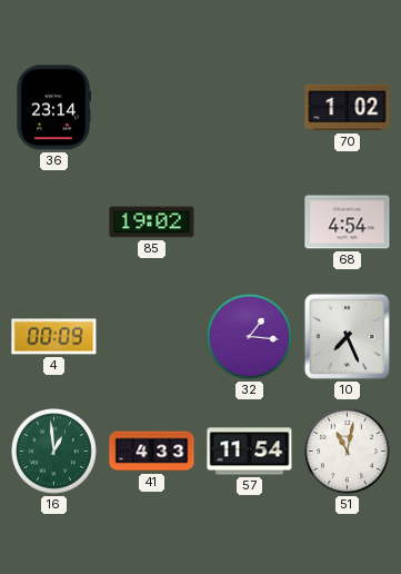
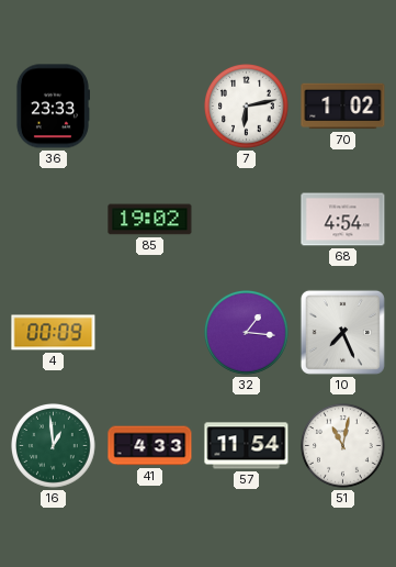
36: 23:14 -> 23:33
7: none -> 6:13
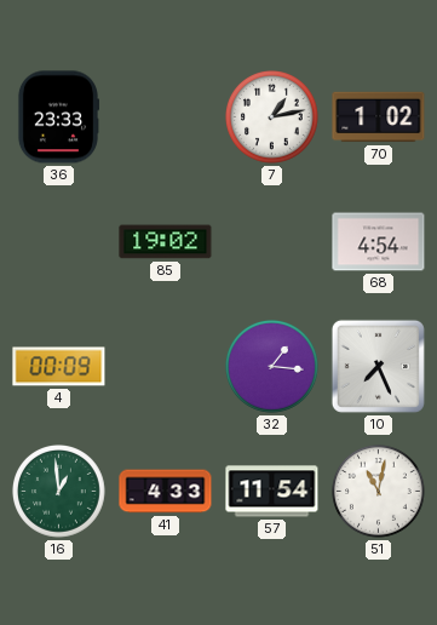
7: 6:13 -> 1:13
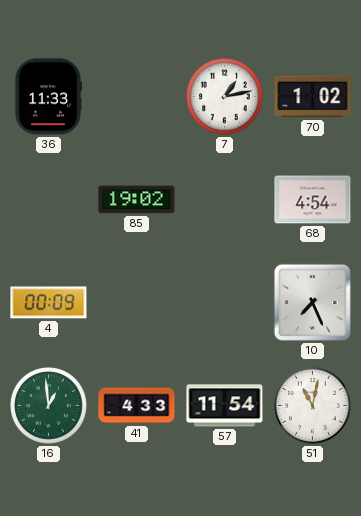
36: 23:33 -> 11:33
32: 1:16 -> none
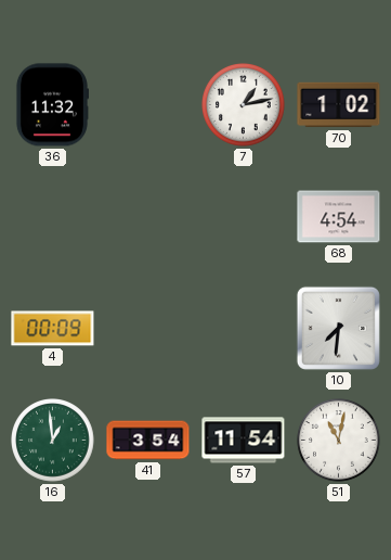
36: 11:33 -> 11:32
85: 19:02 -> none
10: 7:26 -> 7:31
41: 4:33 -> 3:54
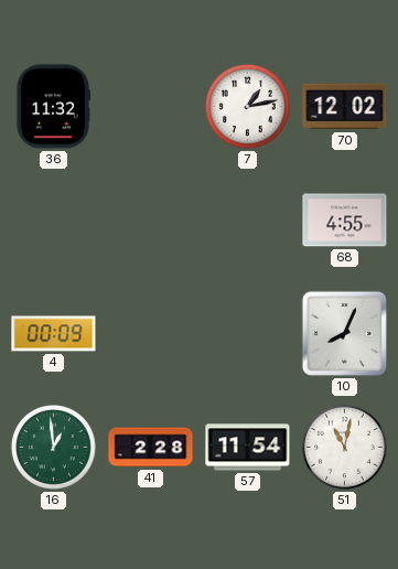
70: 1:02 -> 12:02
68: 4:54 -> 4:55
10: 7:31 -> 8:04
41: 3:54 -> 2:28
